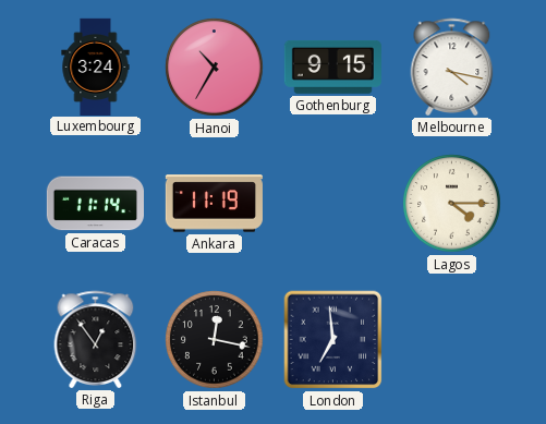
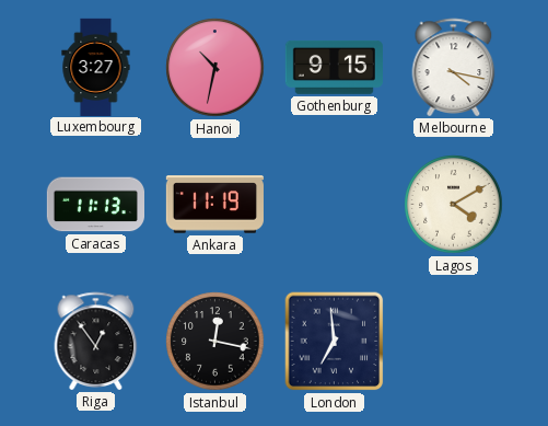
Luxembourg: 3:24 -> 3:27
Hanoi: 10:35 -> 10:32
Caracas: 11:14 -> 11:13
Lagos: 4:15 -> 4:10
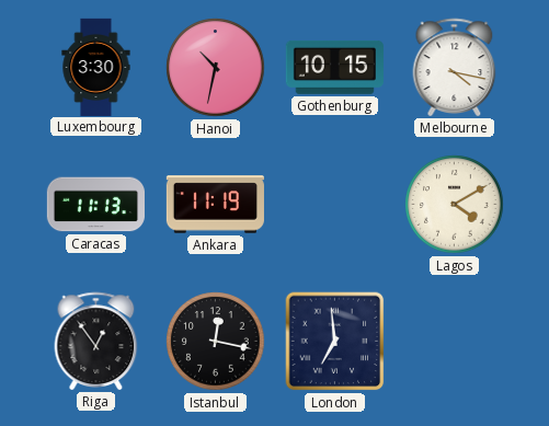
Luxembourg: 3:27 -> 3:30
Gothenburg: 9:15 -> 10:15
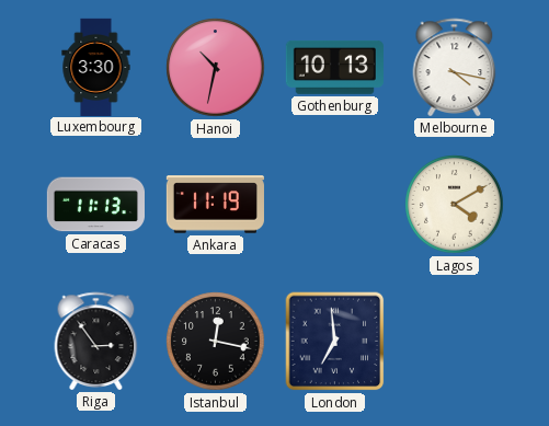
Gothenburg: 10:15 -> 10:13
Riga: 12:54 -> 2:54
